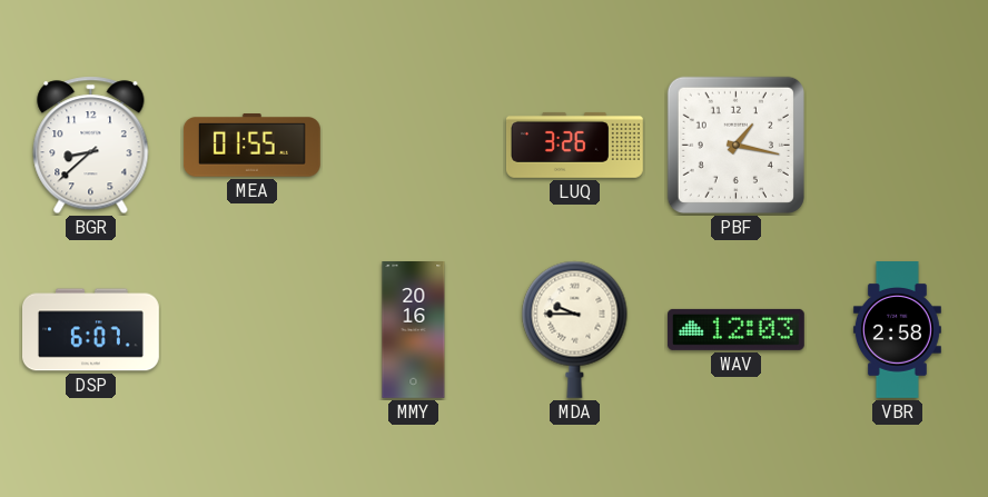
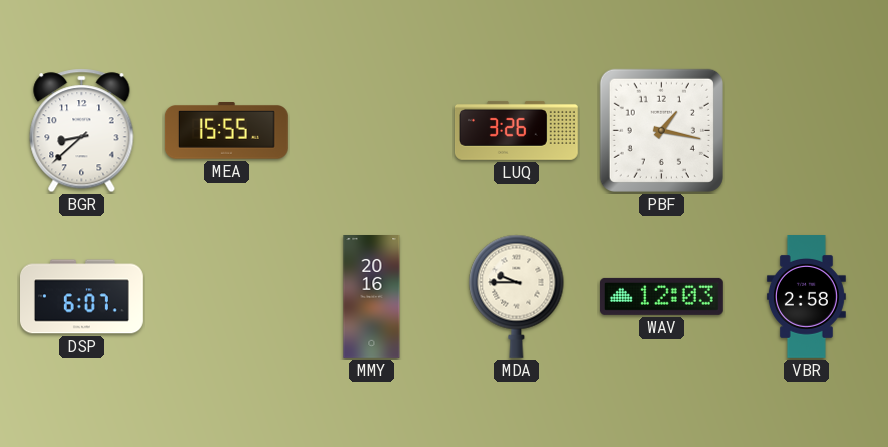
MEA: 01:55 -> 15:55
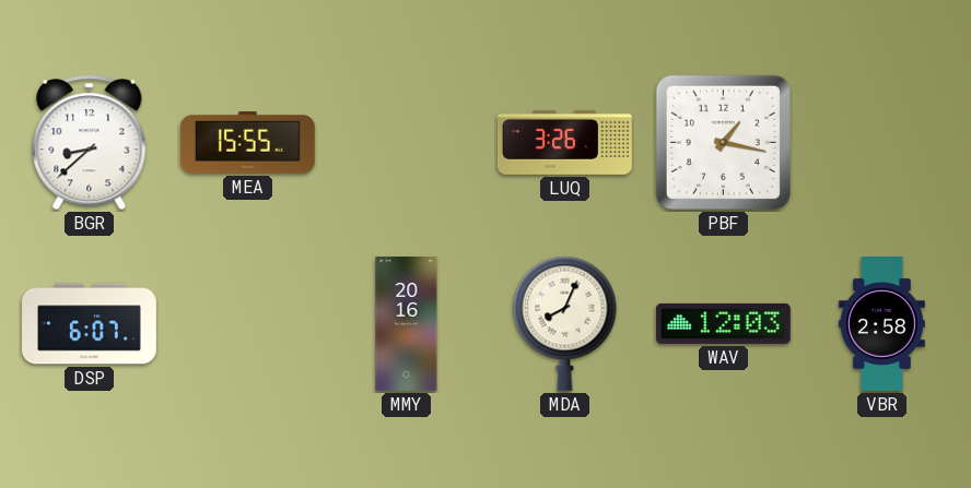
MDA: 9:45 -> 8:04
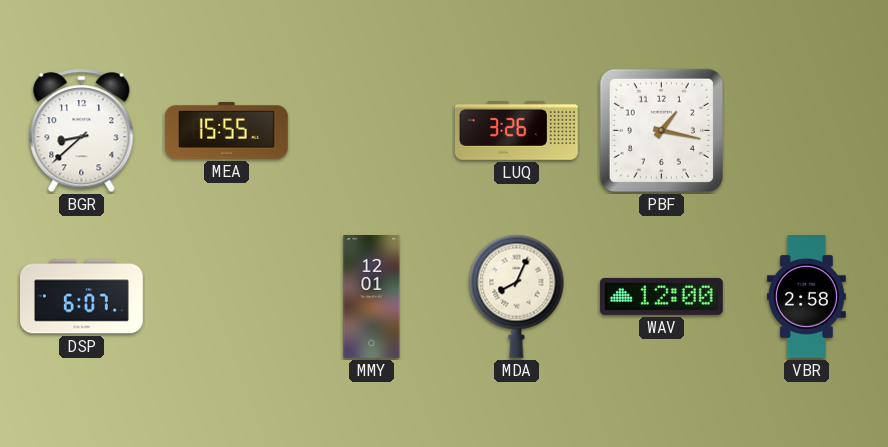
MMY: 20:16 -> 12:01
WAV: 12:03 -> 12:00
